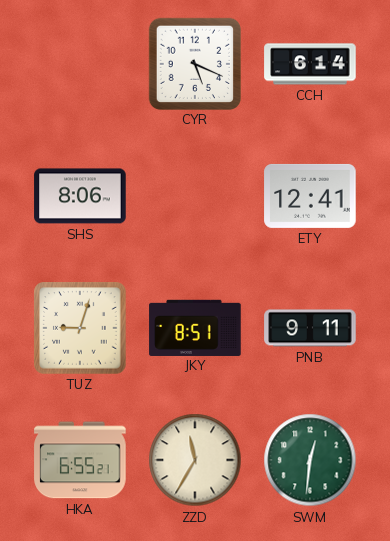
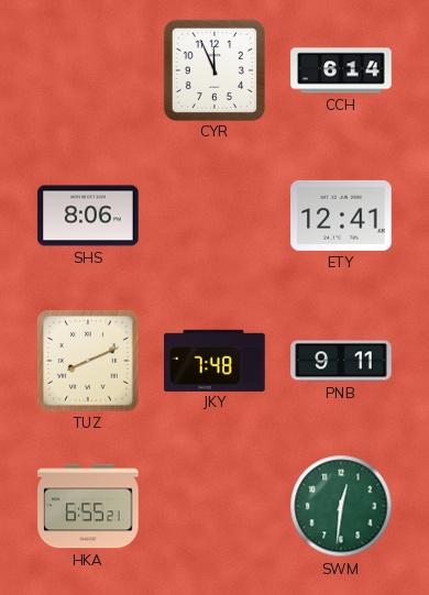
CYR: 5:19 -> 11:56
TUZ: 9:03 -> 8:11
JKY: 8:51 -> 7:48
ZZD: 11:35 -> none
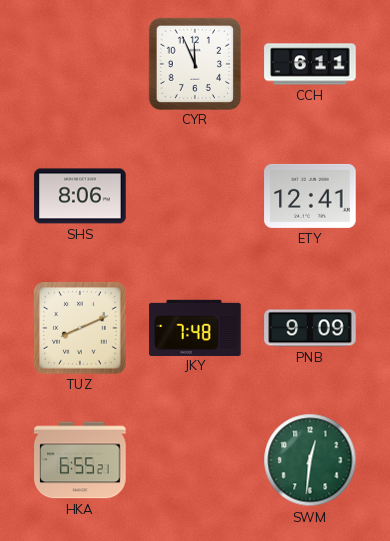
CCH: 6:14 -> 6:11
PNB: 9:11 -> 9:09
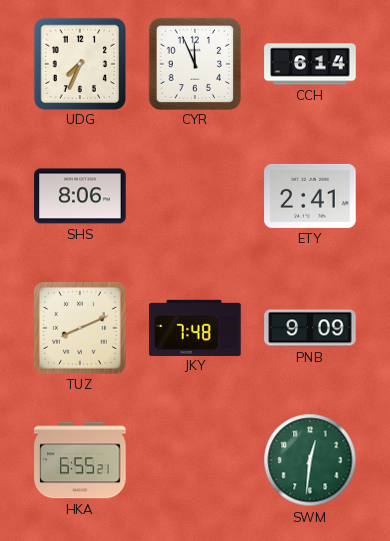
UDG: none -> 7:34
CCH: 6:11 -> 6:14
ETY: 12:41 -> 2:41
